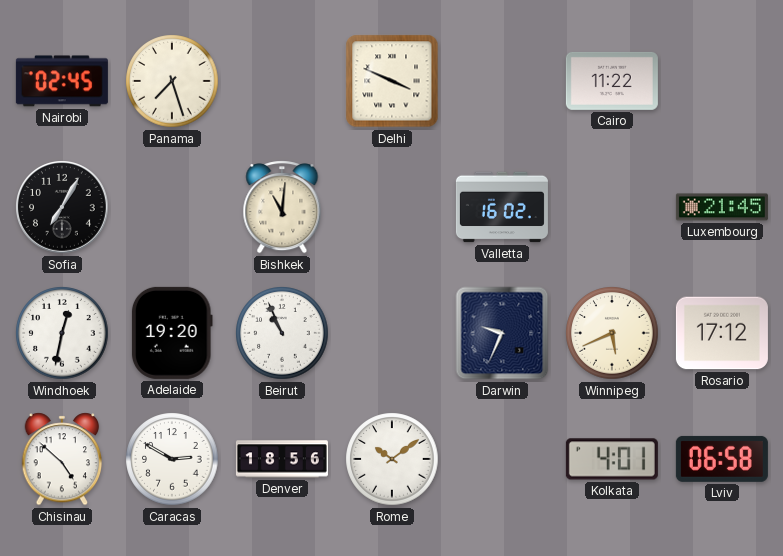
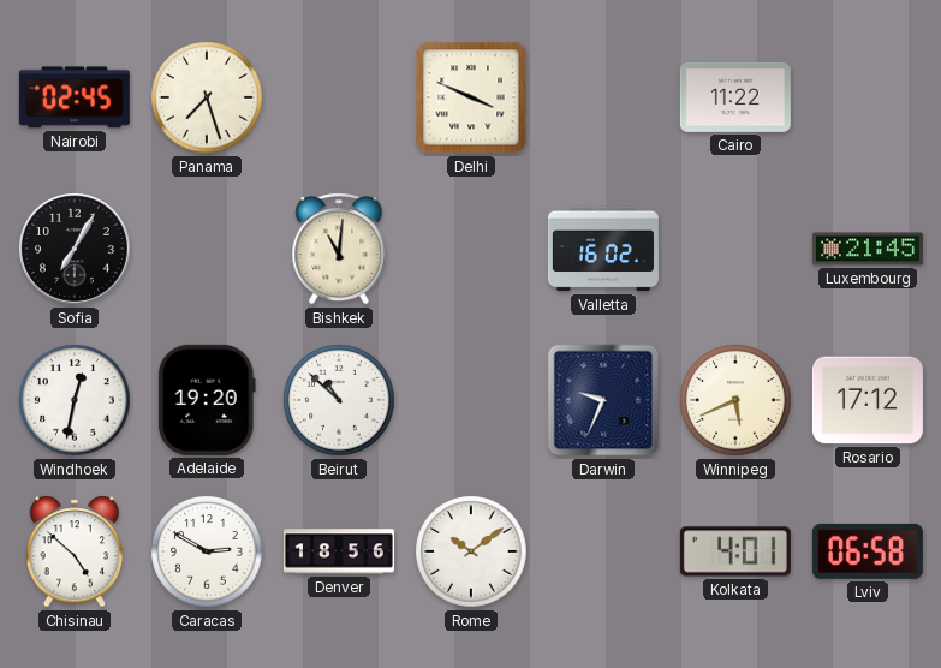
Beirut: 10:56 -> 10:52
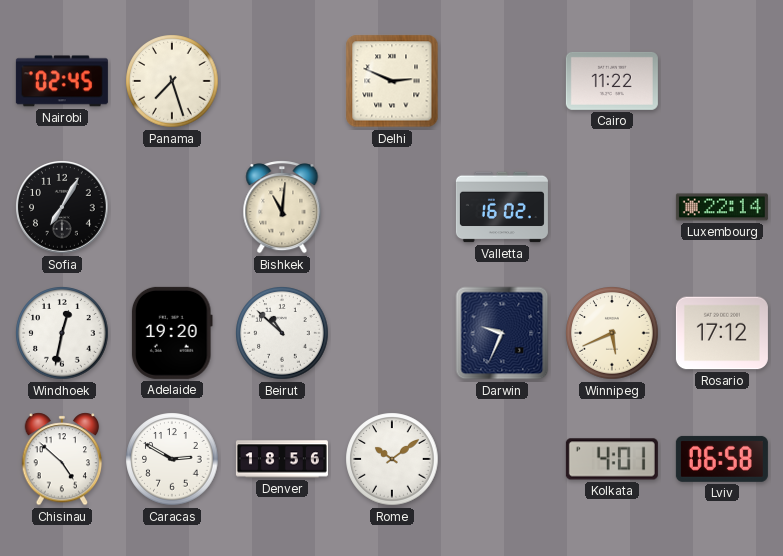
Delhi: 3:49 -> 2:49
Luxembourg: 21:45 -> 22:14
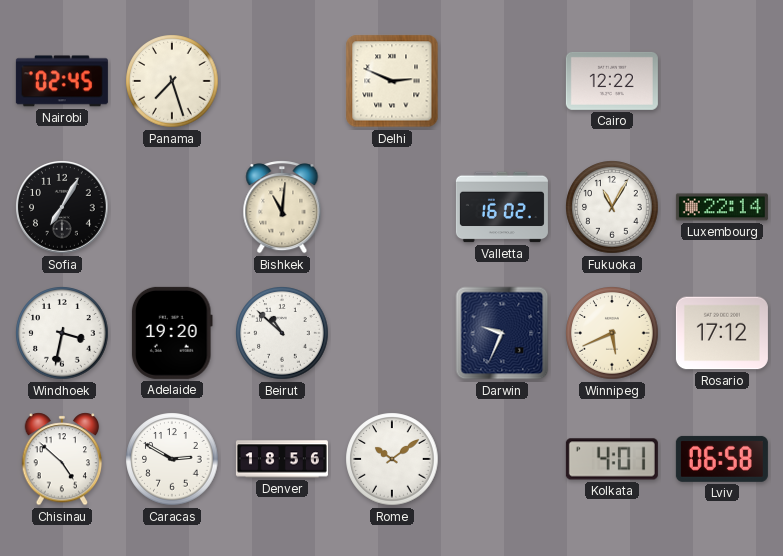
Cairo: 11:22 -> 12:22
Fukuoka: none -> 11:05
Windhoek: 12:32 -> 3:32
